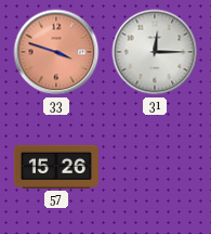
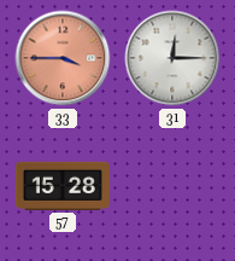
33: 3:48 -> 3:45
57: 15:26 -> 15:28
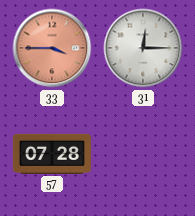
57: 15:28 -> 07:28
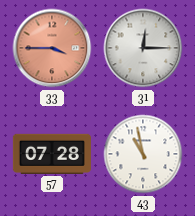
43: none -> 10:58
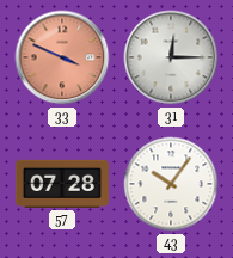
33: 3:45 -> 3:49
43: 10:58 -> 10:06
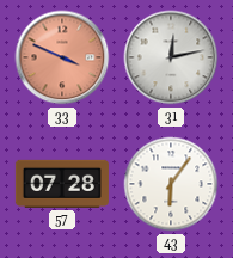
31: 12:15 -> 12:13
43: 10:06 -> 6:06
